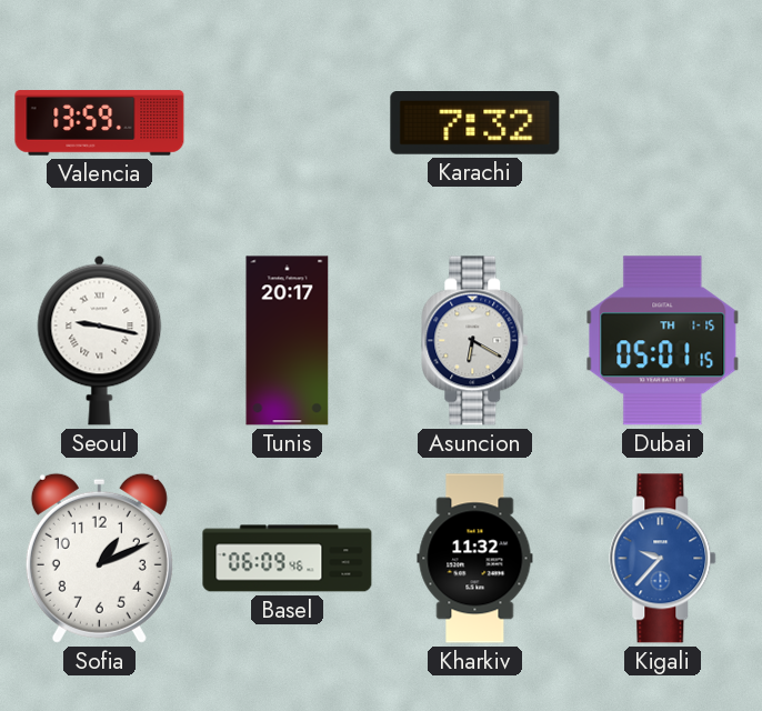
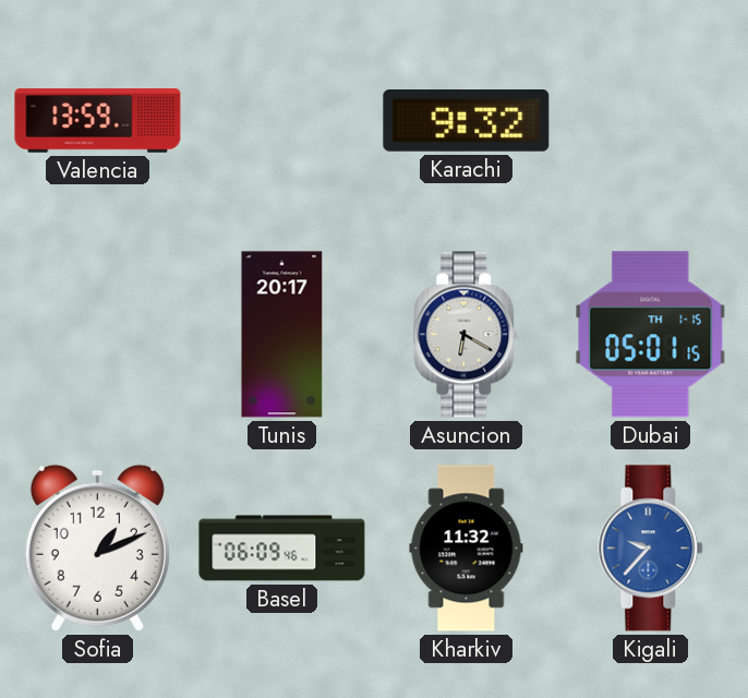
Karachi: 7:32 -> 9:32
Seoul: 9:17 -> none
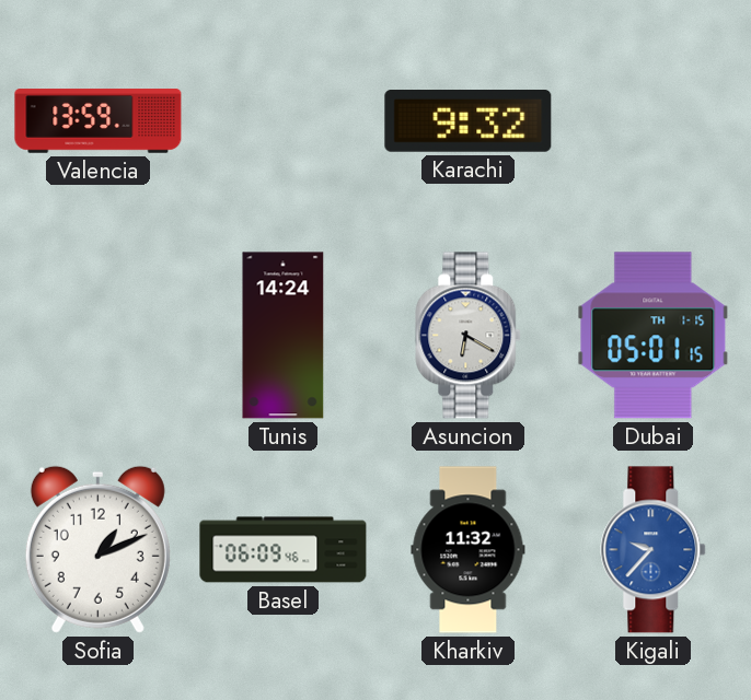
Tunis: 20:17 -> 14:24
